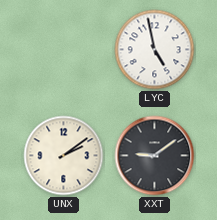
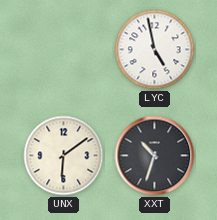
UNX: 2:09 -> 6:09
XXT: 9:09 -> 10:33
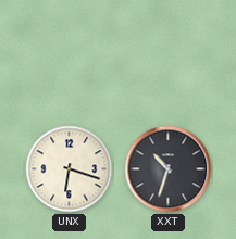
LYC: 4:58 -> none
UNX: 6:09 -> 6:18
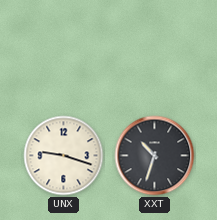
UNX: 6:18 -> 9:18
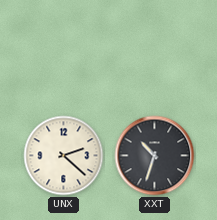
UNX: 9:18 -> 2:22
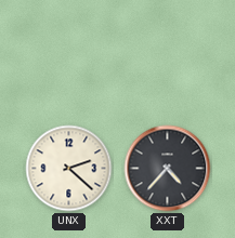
XXT: 10:33 -> 4:37
